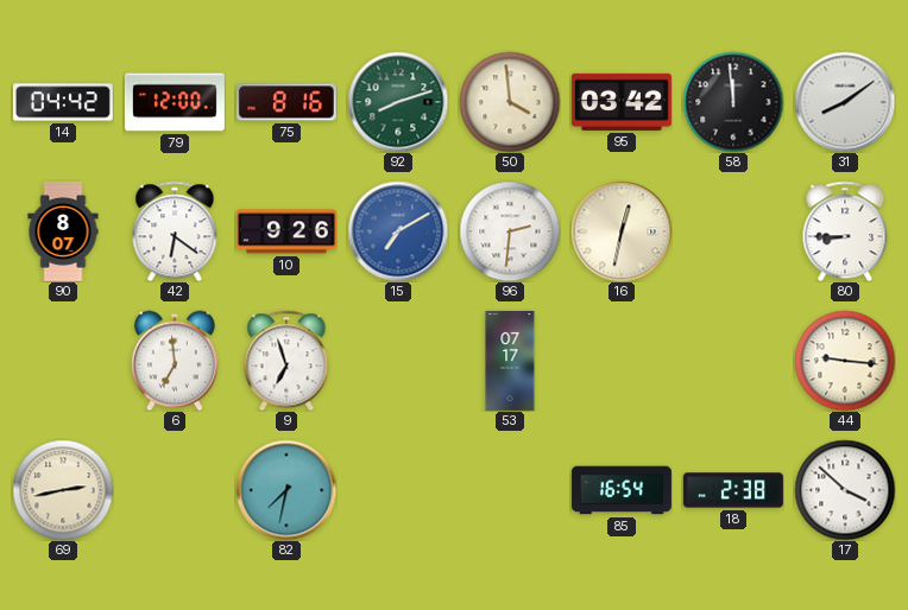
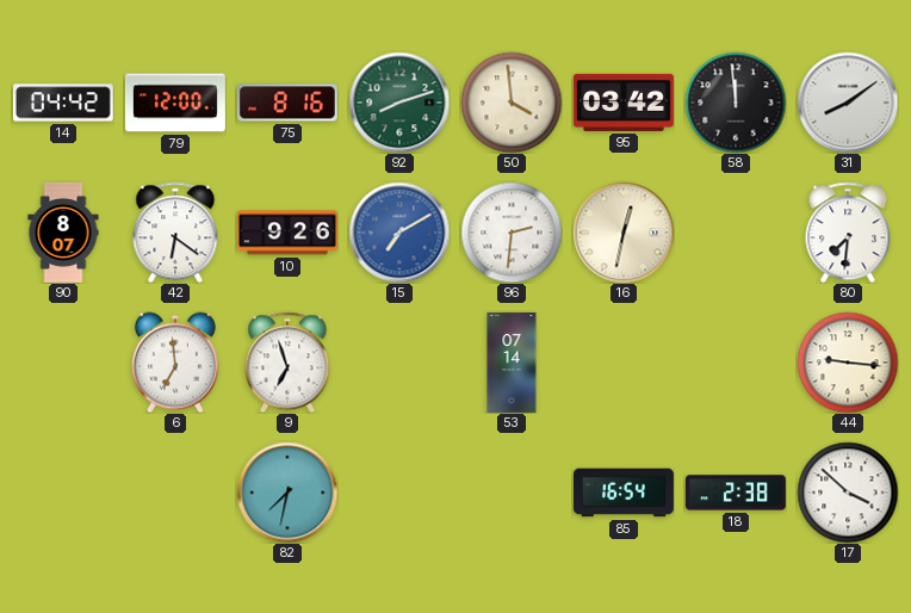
80: 8:45 -> 7:31
53: 07:17 -> 07:14
69: 2:43 -> none
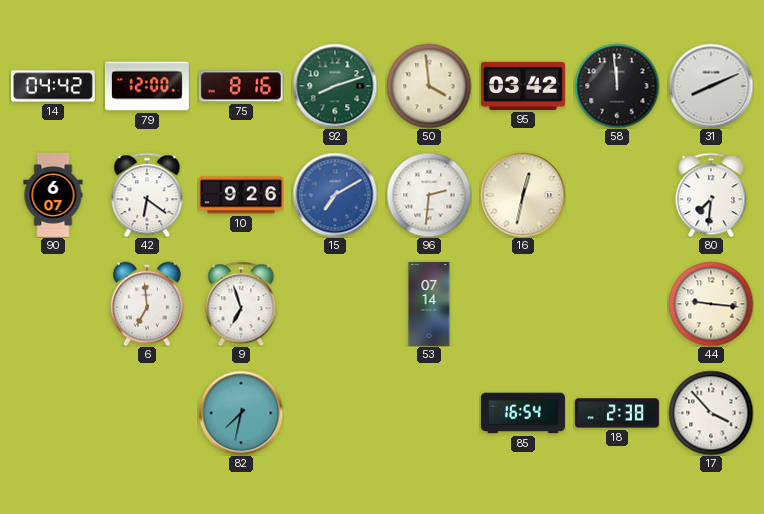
31: 8:09 -> 8:11
90: 8:07 -> 6:07
17: 3:52 -> 3:53
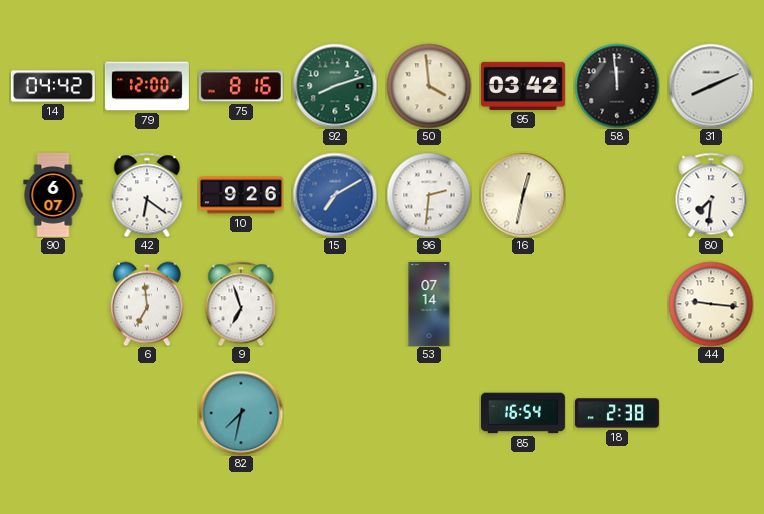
17: 3:53 -> none
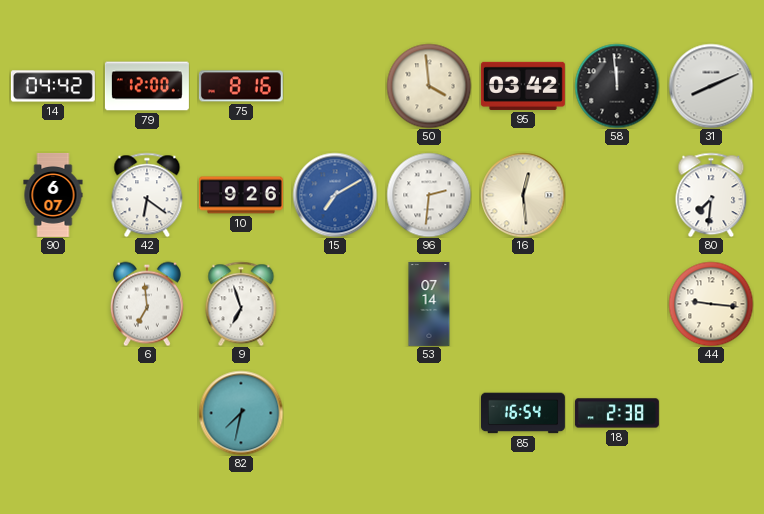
92: 8:12 -> none
16: 12:32 -> 12:29
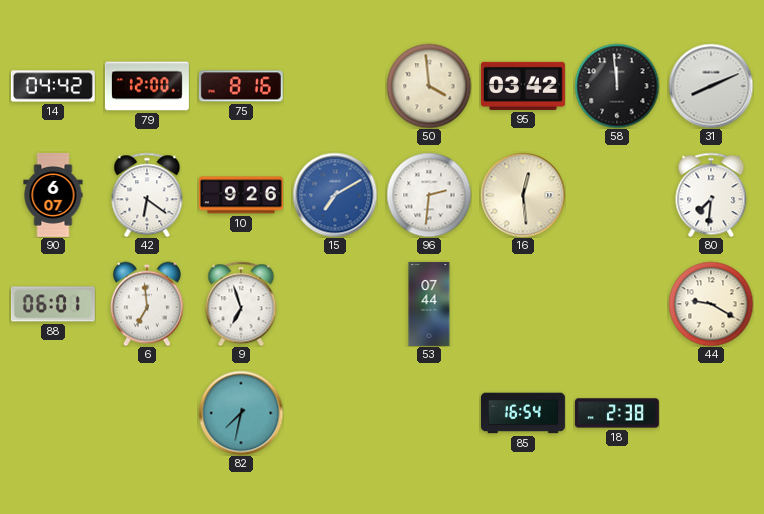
88: none -> 06:01
53: 07:14 -> 07:44
44: 9:16 -> 9:20
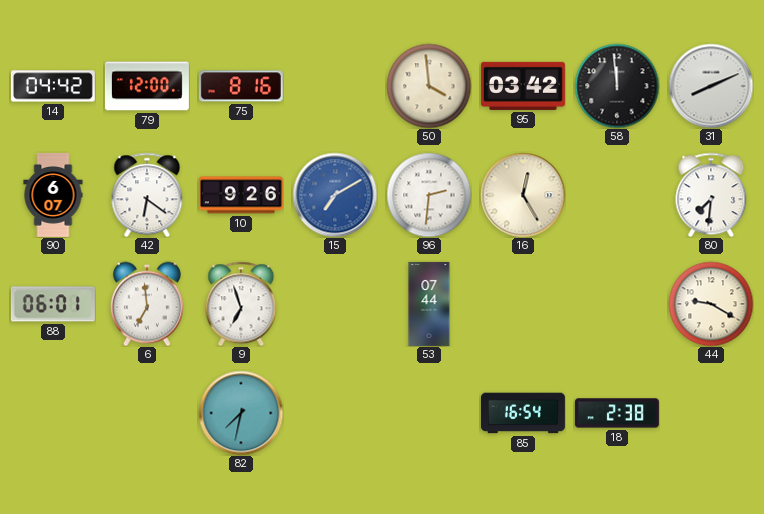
16: 12:29 -> 12:25
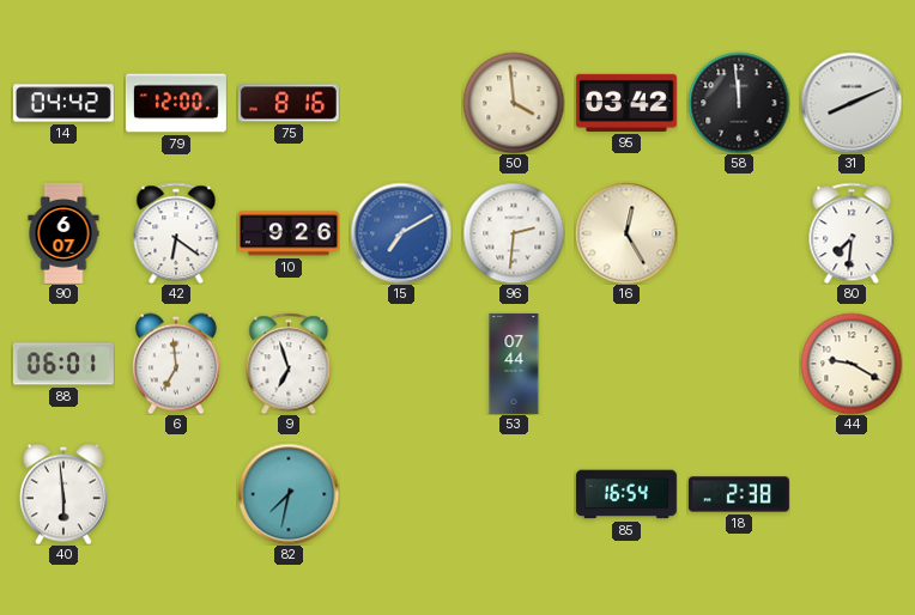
40: none -> 5:59
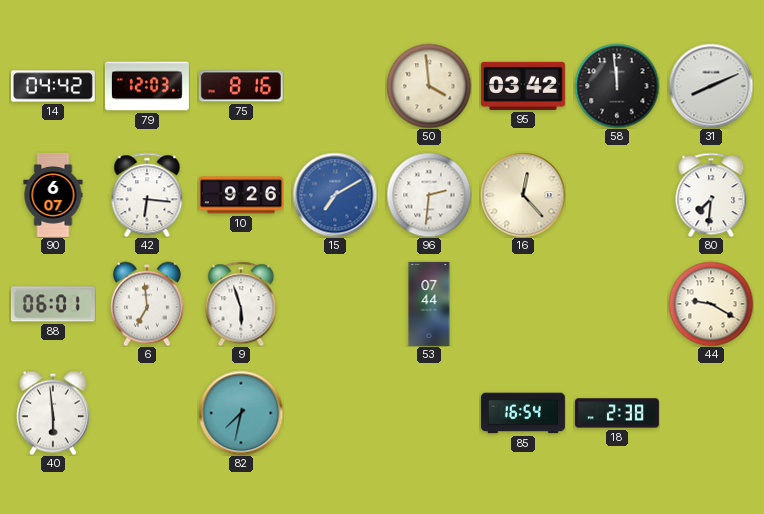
79: 12:00 -> 12:03
42: 6:21 -> 6:16
16: 12:25 -> 12:23
9: 6:57 -> 5:57
